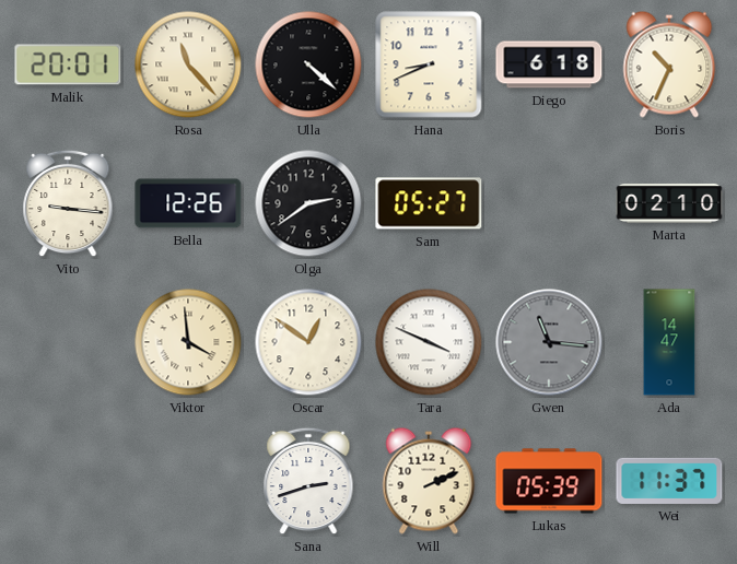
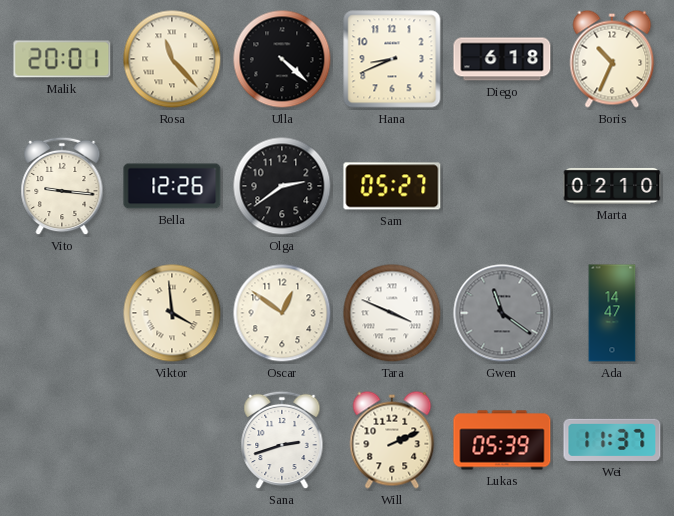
Gwen: 11:16 -> 11:21
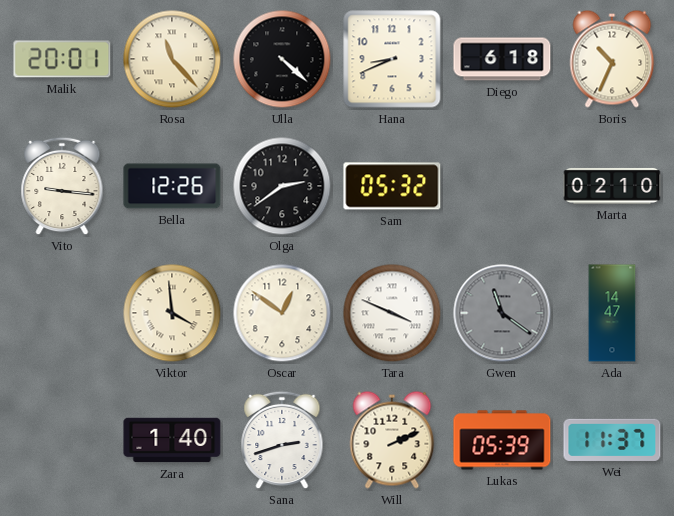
Sam: 05:27 -> 05:32
Zara: none -> 1:40
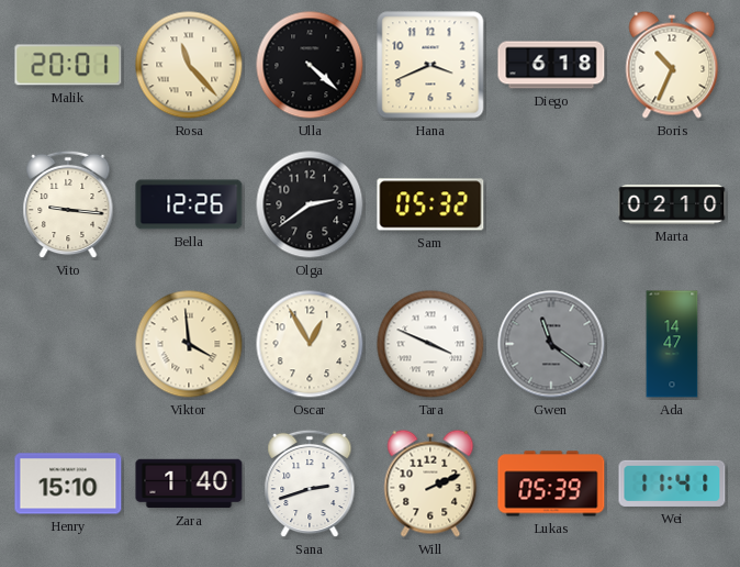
Hana: 8:41 -> 3:41
Oscar: 12:51 -> 12:55
Henry: none -> 15:10
Wei: 11:37 -> 11:41
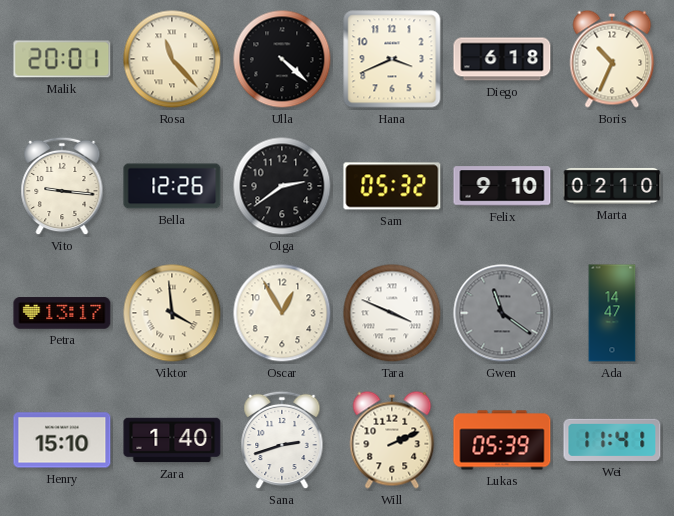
Felix: none -> 9:10
Petra: none -> 13:17
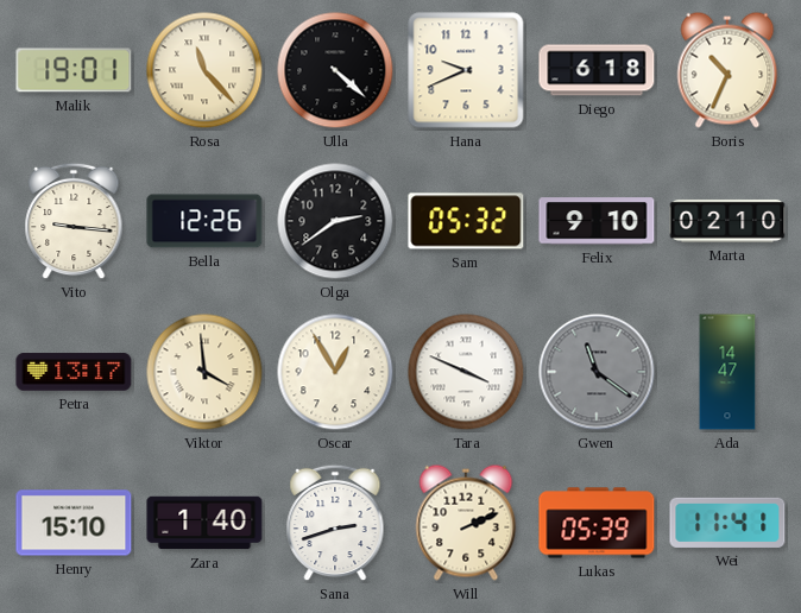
Malik: 20:01 -> 19:01
Hana: 3:41 -> 9:41
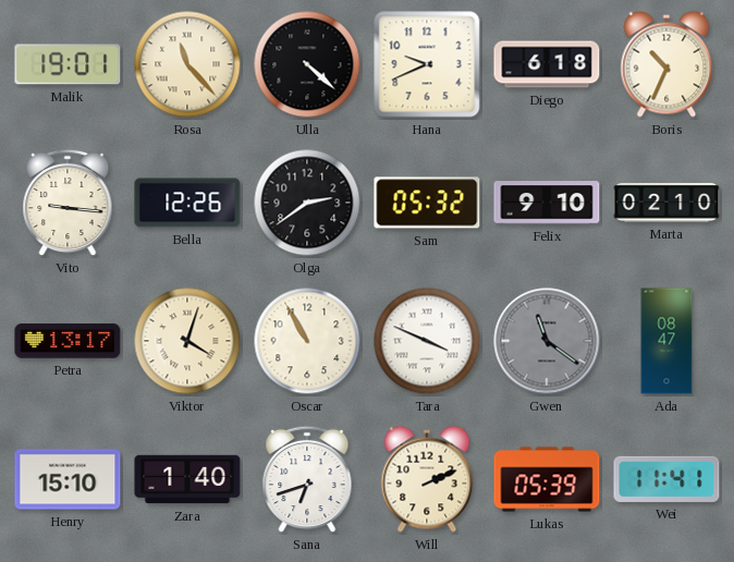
Viktor: 3:59 -> 4:03
Oscar: 12:55 -> 10:55
Ada: 14:47 -> 08:47
Sana: 2:42 -> 6:42
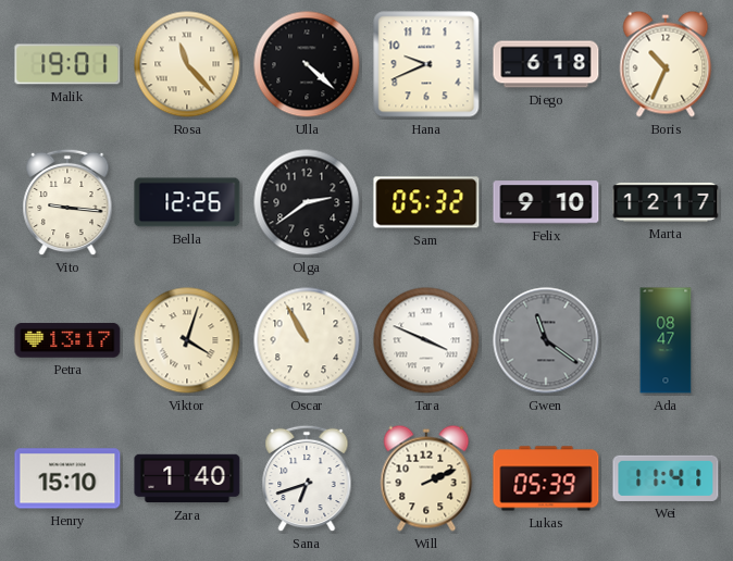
Marta: 02:10 -> 12:17
